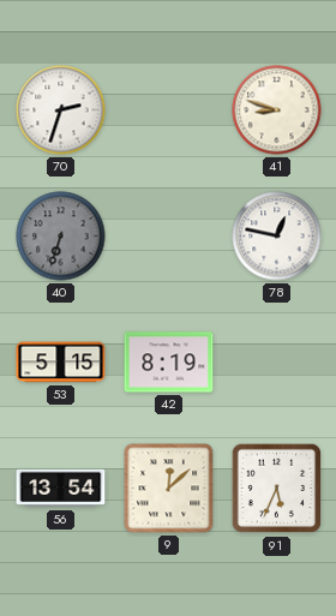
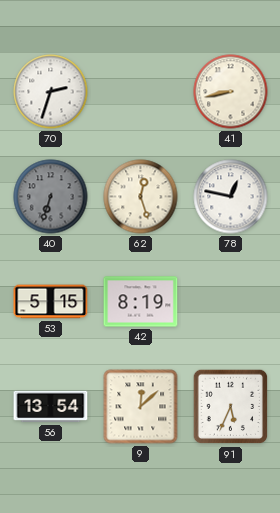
41: 8:48 -> 8:43
62: none -> 12:27
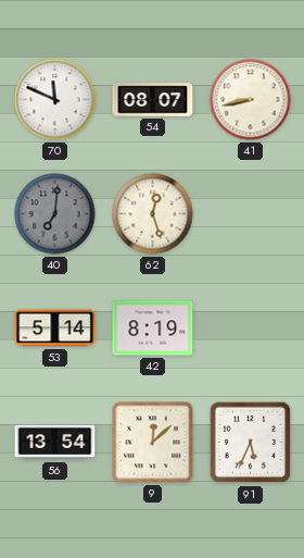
70: 2:33 -> 11:49
54: none -> 08:07
40: 6:33 -> 7:01
78: 12:47 -> none
53: 5:15 -> 5:14
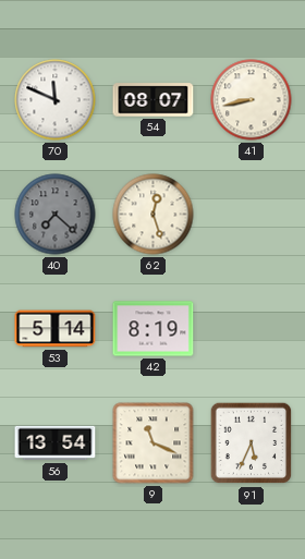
40: 7:01 -> 7:22
9: 12:08 -> 11:19
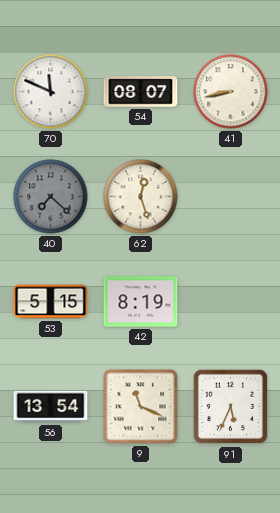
53: 5:14 -> 5:15
